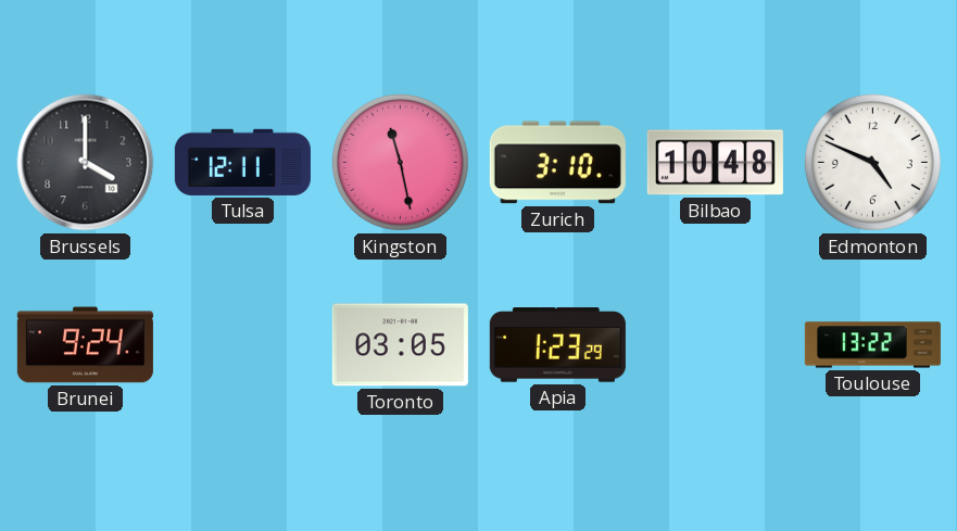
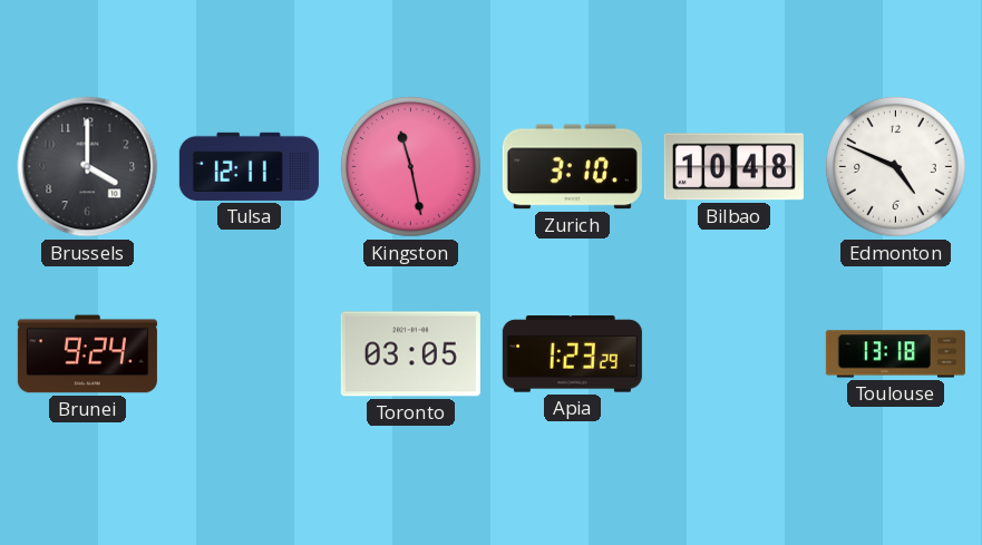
Toulouse: 13:22 -> 13:18
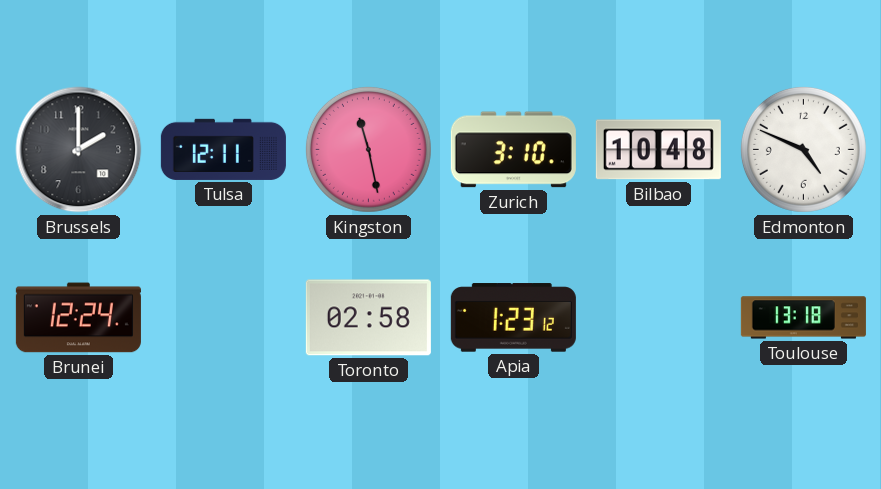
Brussels: 4:00 -> 2:00
Brunei: 9:24 -> 12:24
Toronto: 03:05 -> 02:58
Apia: 1:23:29 -> 1:23:12
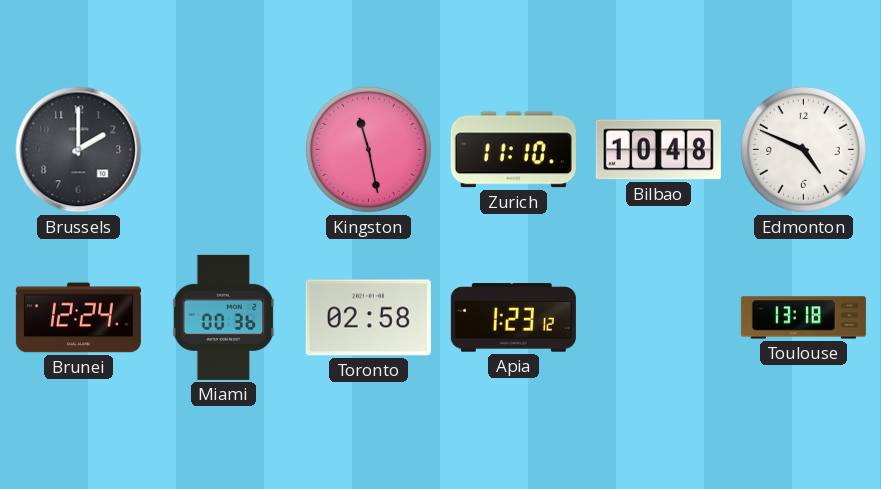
Tulsa: 12:11 -> none
Zurich: 3:10 -> 11:10
Miami: none -> 00:36
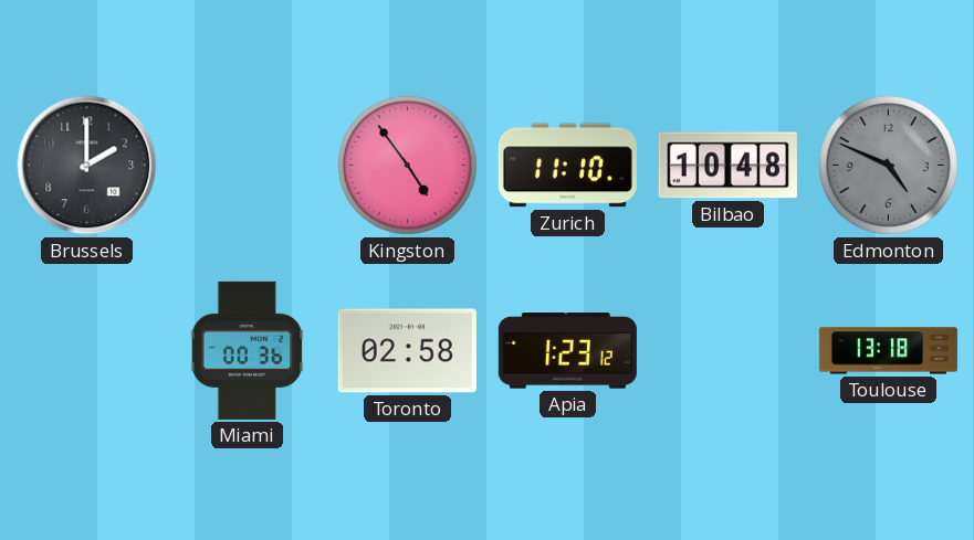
Kingston: 11:28 -> 4:54
Edmonton dial: white -> grey
Brunei: 12:24 -> none
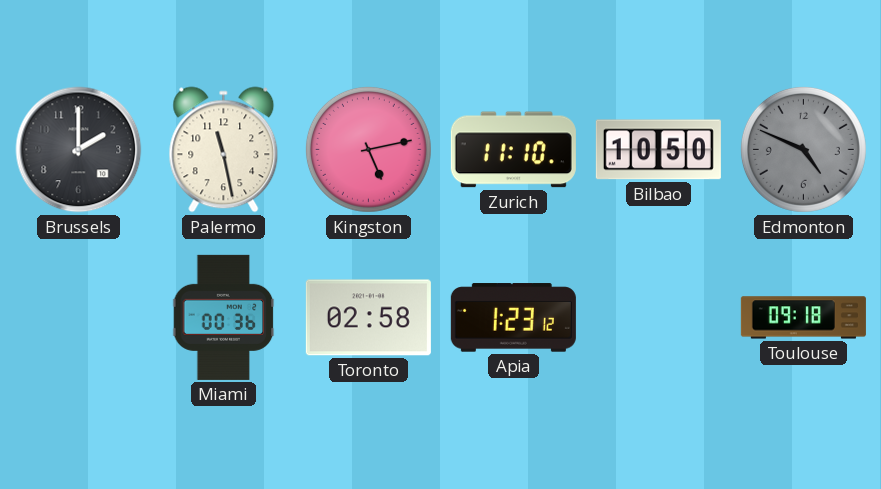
Palermo: none -> 11:28
Kingston: 4:54 -> 5:13
Bilbao: 10:48 -> 10:50
Toulouse: 13:18 -> 09:18
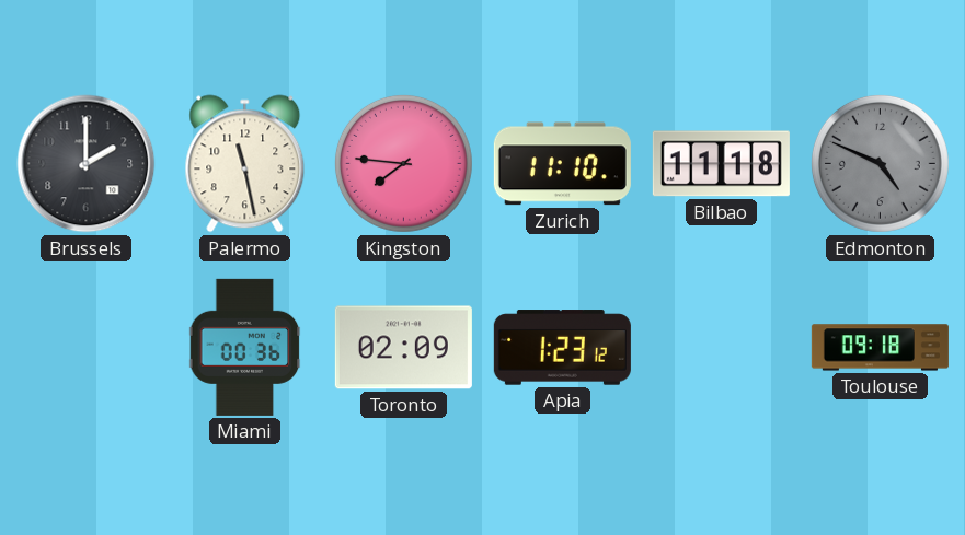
Kingston: 5:13 -> 7:46
Bilbao: 10:50 -> 11:18
Toronto: 02:58 -> 02:09
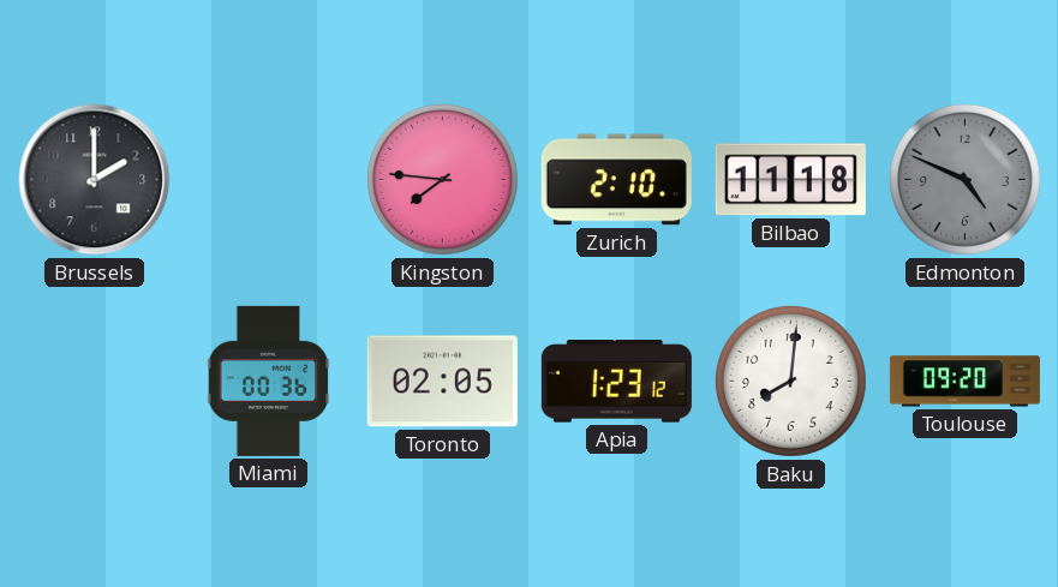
Palermo: 11:28 -> none
Zurich: 11:10 -> 2:10
Toronto: 02:09 -> 02:05
Baku: none -> 8:01
Toulouse: 09:18 -> 09:20
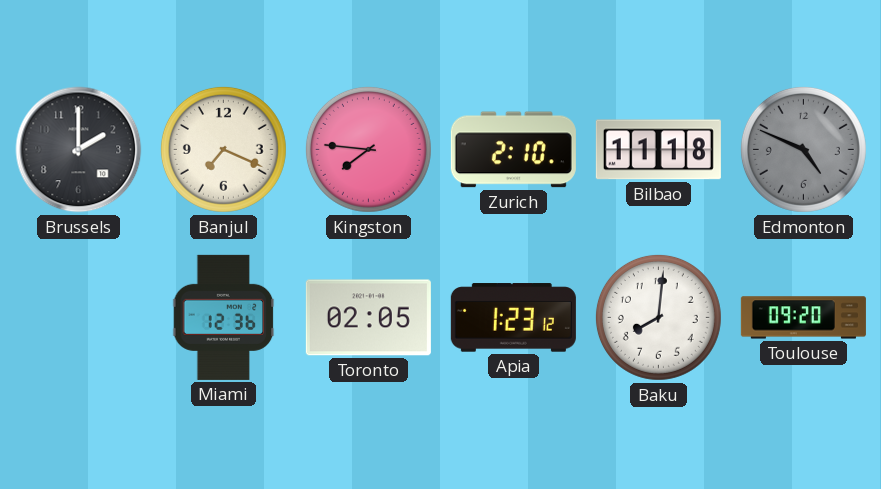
Banjul: none -> 7:19
Miami: 00:36 -> 12:36
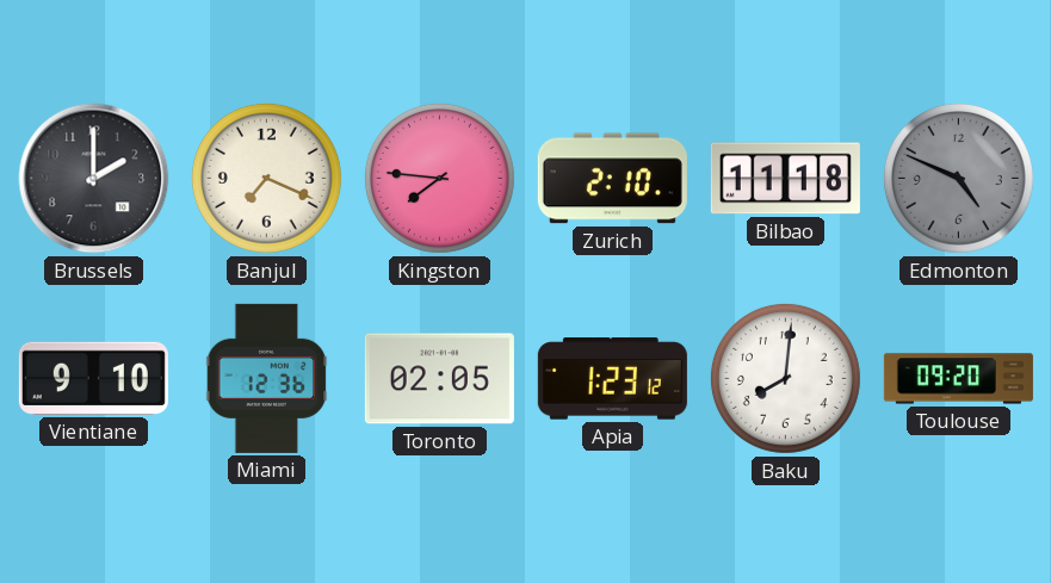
Vientiane: none -> 9:10
